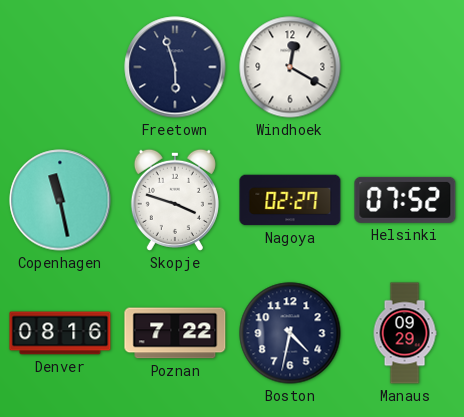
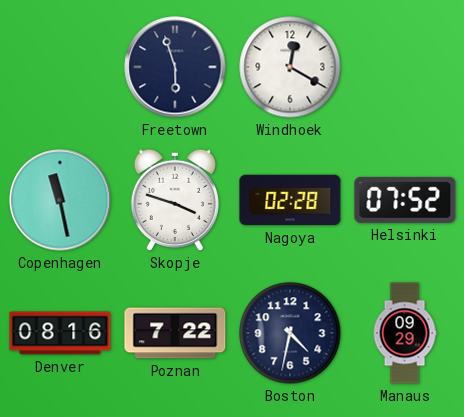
Nagoya: 02:27 -> 02:28
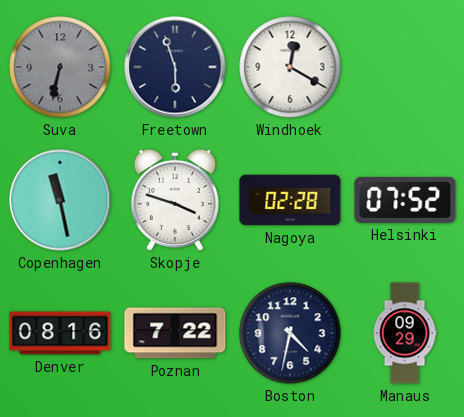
Suva: none -> 6:32
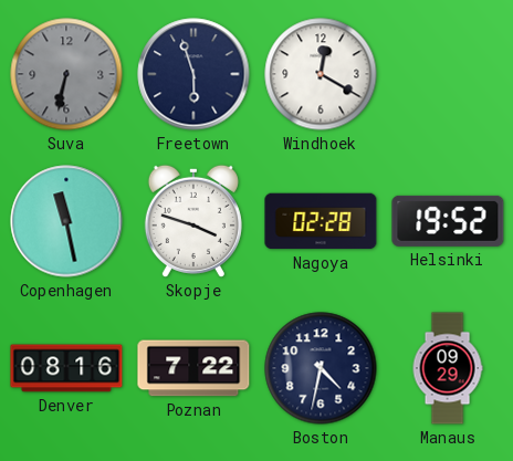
Helsinki: 07:52 -> 19:52
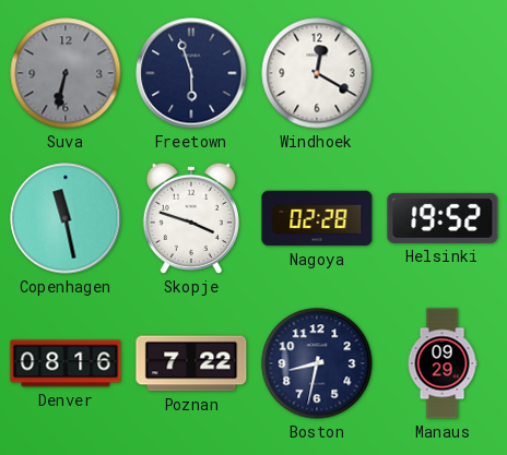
Boston: 4:32 -> 8:32
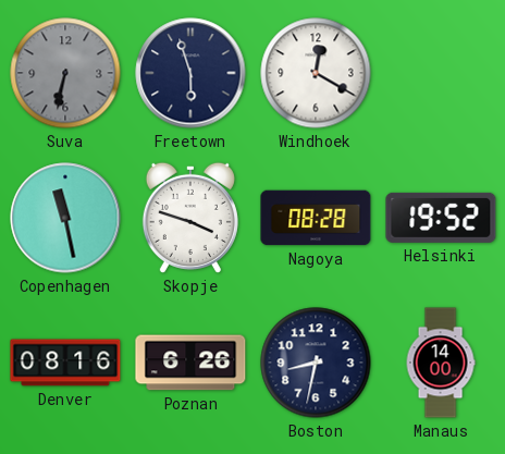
Nagoya: 02:28 -> 08:28
Poznan: 7:22 -> 6:26
Manaus: 09:29 -> 14:00
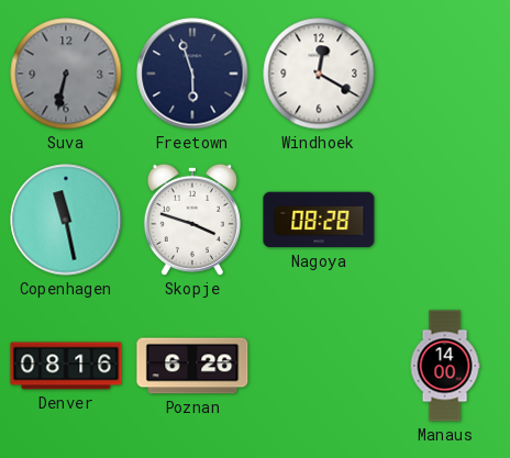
Helsinki: 19:52 -> none
Boston: 8:32 -> none
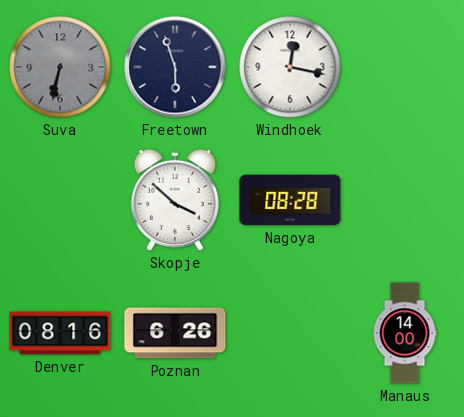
Windhoek: 12:20 -> 12:17
Copenhagen: 11:28 -> none
Skopje: 3:48 -> 3:52
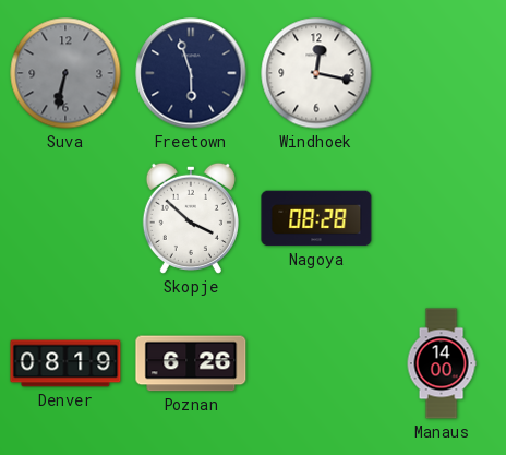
Denver: 08:16 -> 08:19
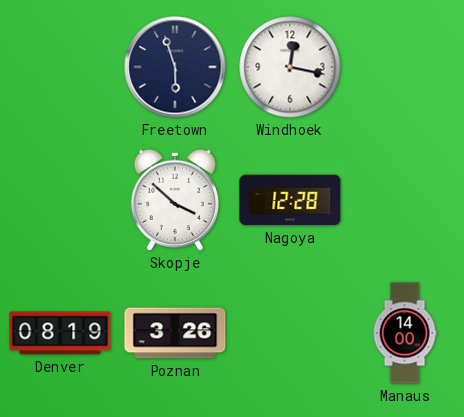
Suva: 6:32 -> none
Nagoya: 08:28 -> 12:28
Poznan: 6:26 -> 3:26
